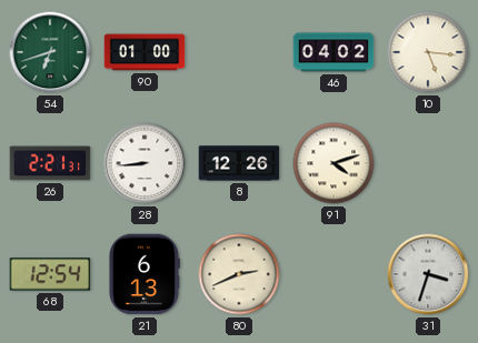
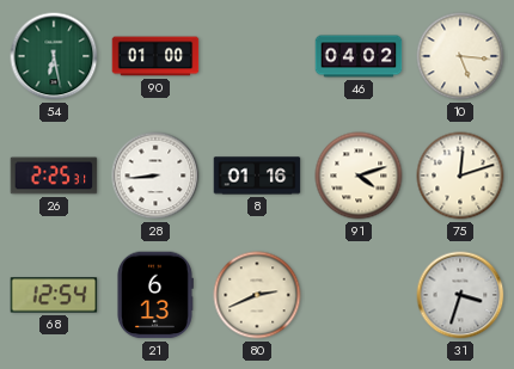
54: 6:42 -> 6:28
26: 2:21 -> 2:25
8: 12:26 -> 01:16
75: none -> 12:12
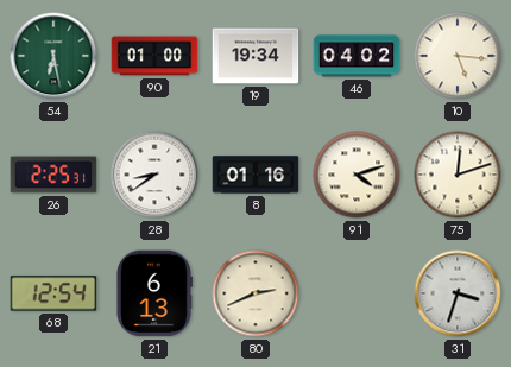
19: none -> 19:34
28: 8:44 -> 8:39
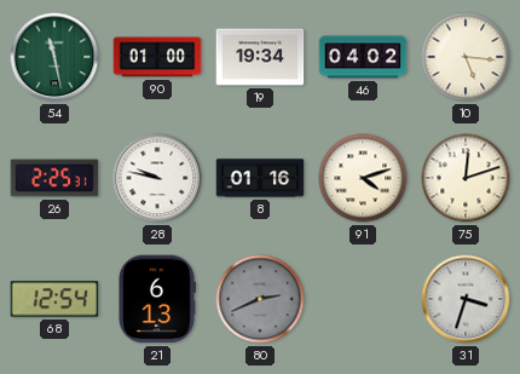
54: 6:28 -> 11:28
28: 8:39 -> 9:47
80 dial: cream -> grey
